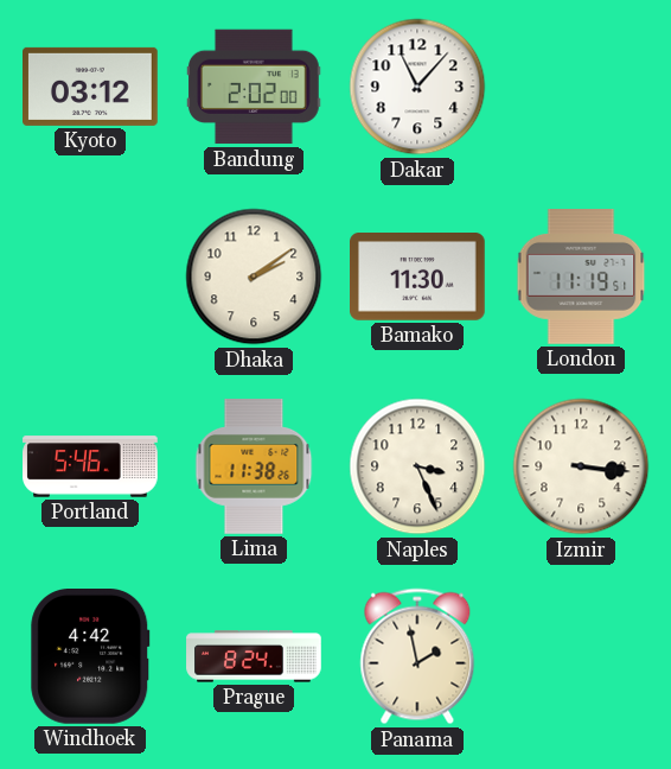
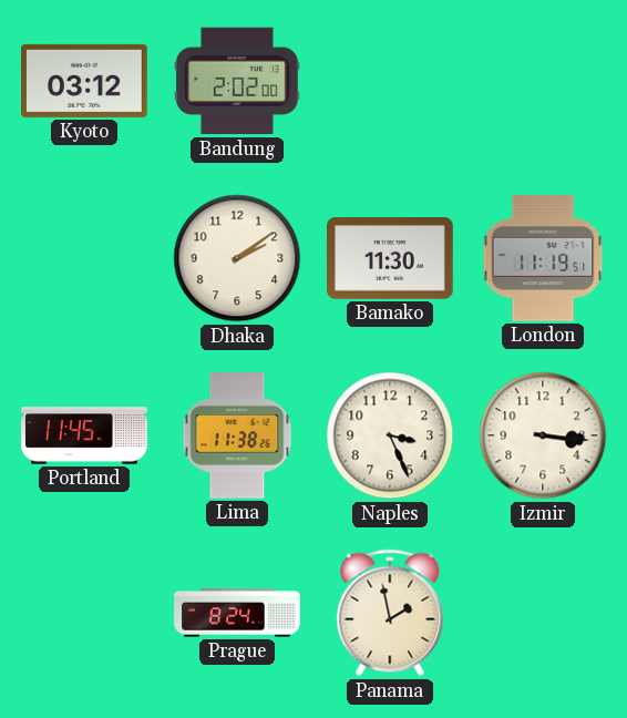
Dakar: 11:07 -> none
Portland: 5:46 -> 11:45
Windhoek: 4:42 -> none
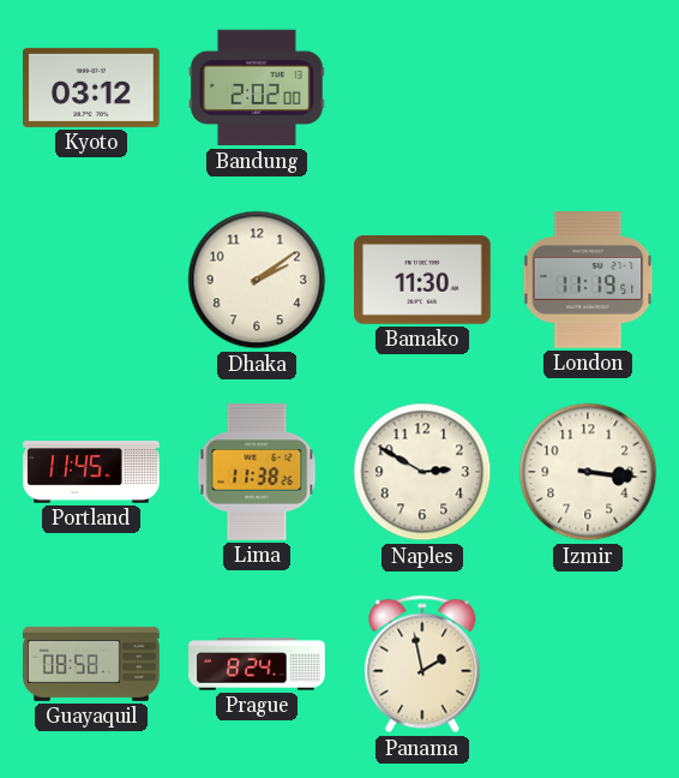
Naples: 3:26 -> 2:50
Guayaquil: none -> 08:58
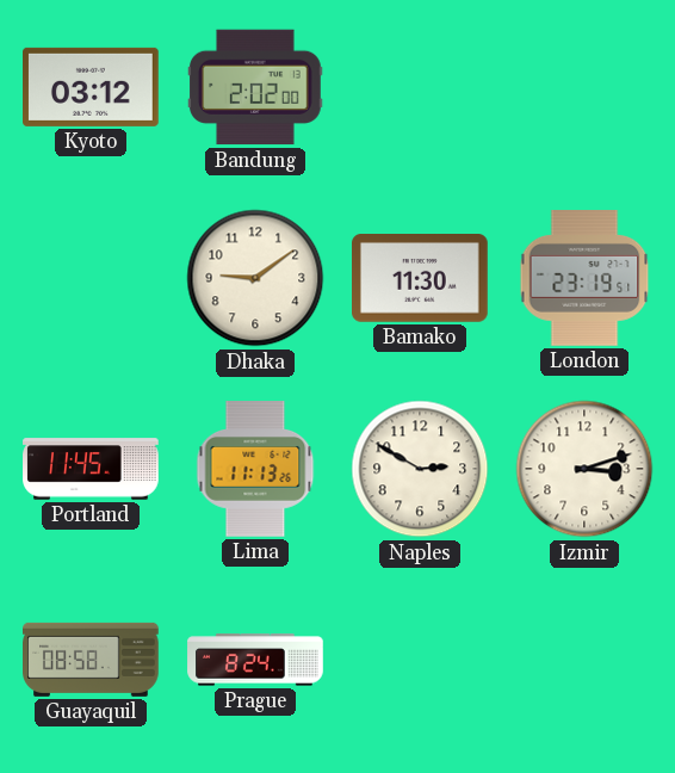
Dhaka: 2:09 -> 9:09
London: 11:19 -> 23:19
Lima: 11:38 -> 11:13
Izmir: 3:16 -> 3:12
Panama: 1:58 -> none
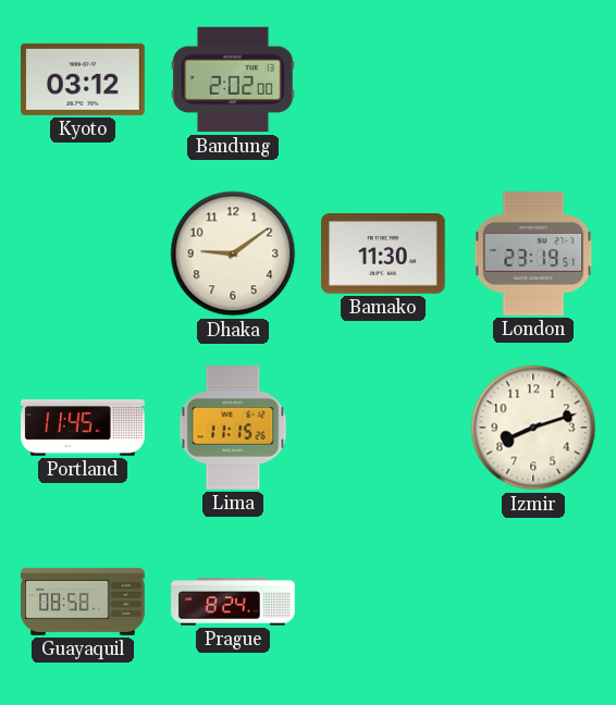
Lima: 11:13 -> 11:15
Naples: 2:50 -> none
Izmir: 3:12 -> 8:12
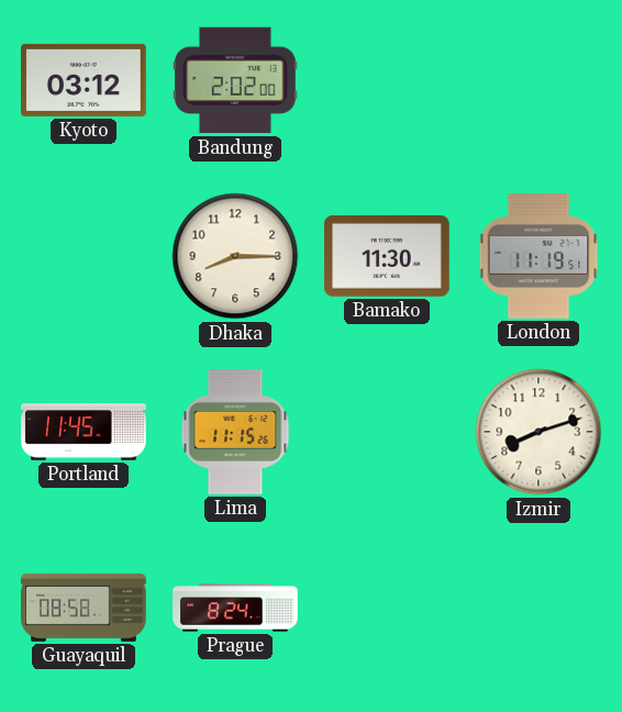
Dhaka: 9:09 -> 8:15
London: 23:19 -> 11:19
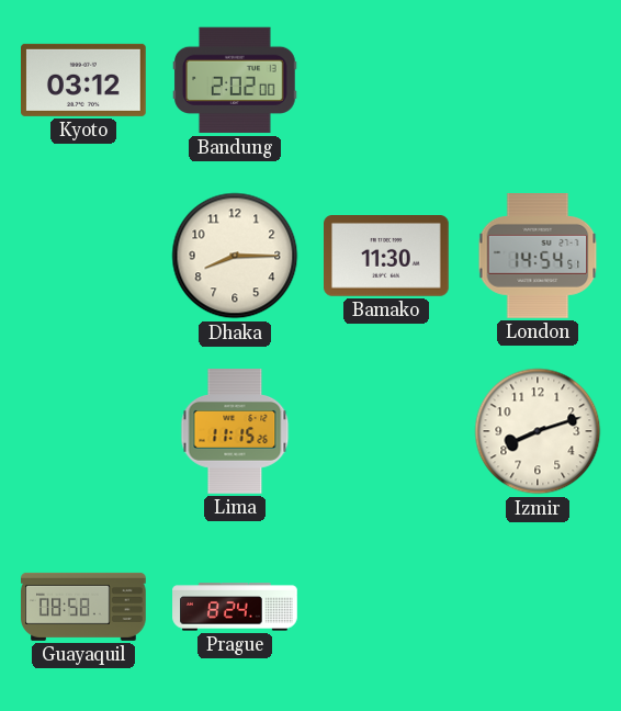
London: 11:19 -> 14:54
Portland: 11:45 -> none
